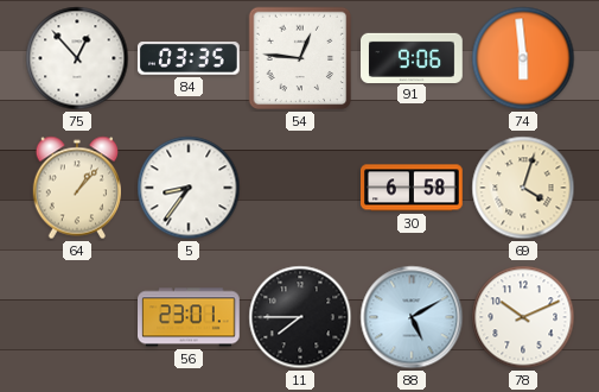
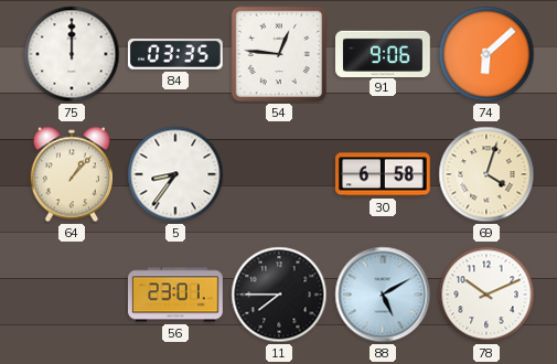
75: 12:53 -> 12:00
74: 5:59 -> 6:08
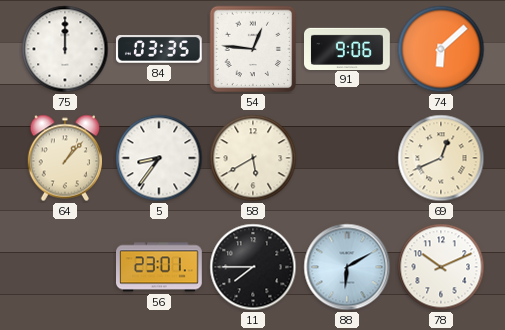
58: none -> 5:40
30: 6:58 -> none
69: 4:03 -> 12:41
88: 5:10 -> 6:10
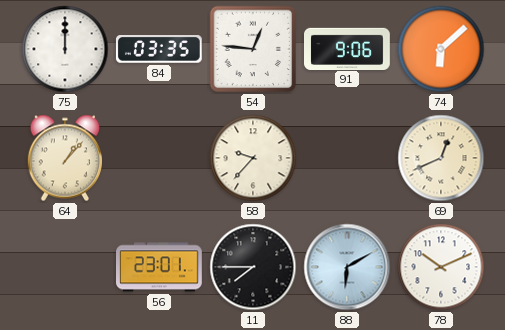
5: 8:36 -> none
58: 5:40 -> 9:37
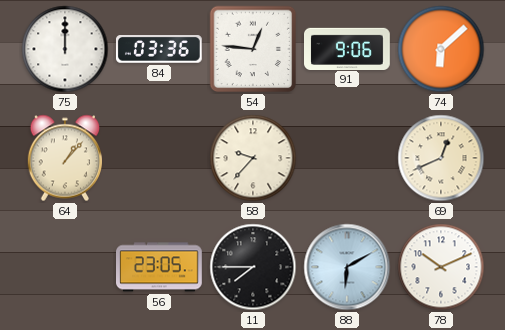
84: 03:35 -> 03:36
56: 23:01 -> 23:05
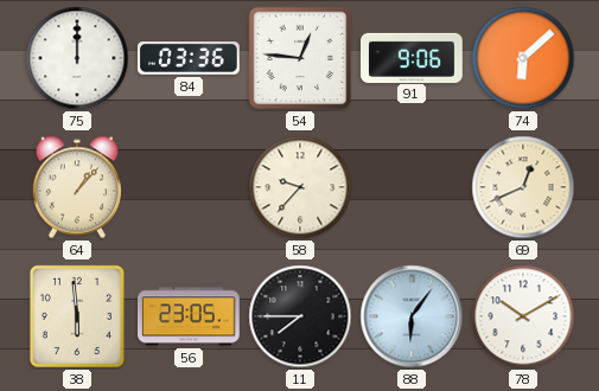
38: none -> 5:59
88: 6:10 -> 6:06
78: 10:11 -> 10:10
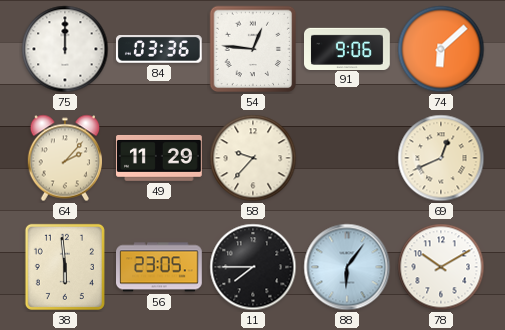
64: 1:07 -> 2:07
49: none -> 11:29
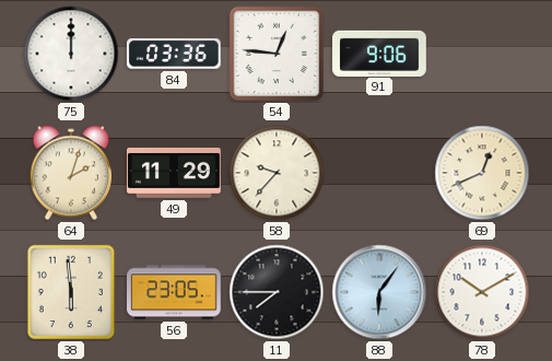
74: 6:08 -> none
64: 2:07 -> 2:03
